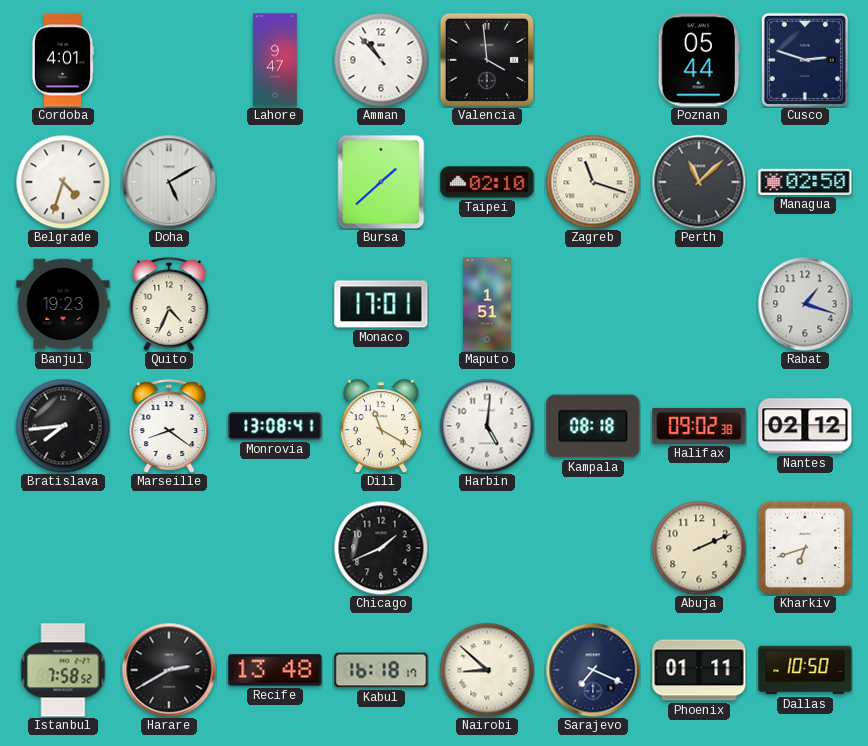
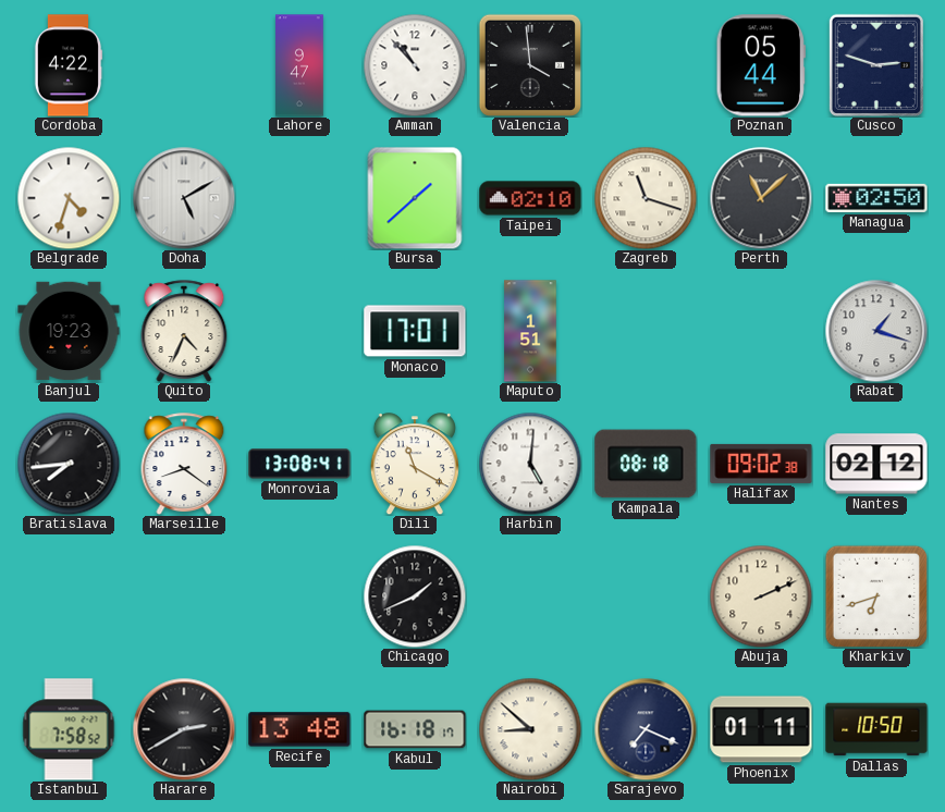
Cordoba: 4:01 -> 4:22
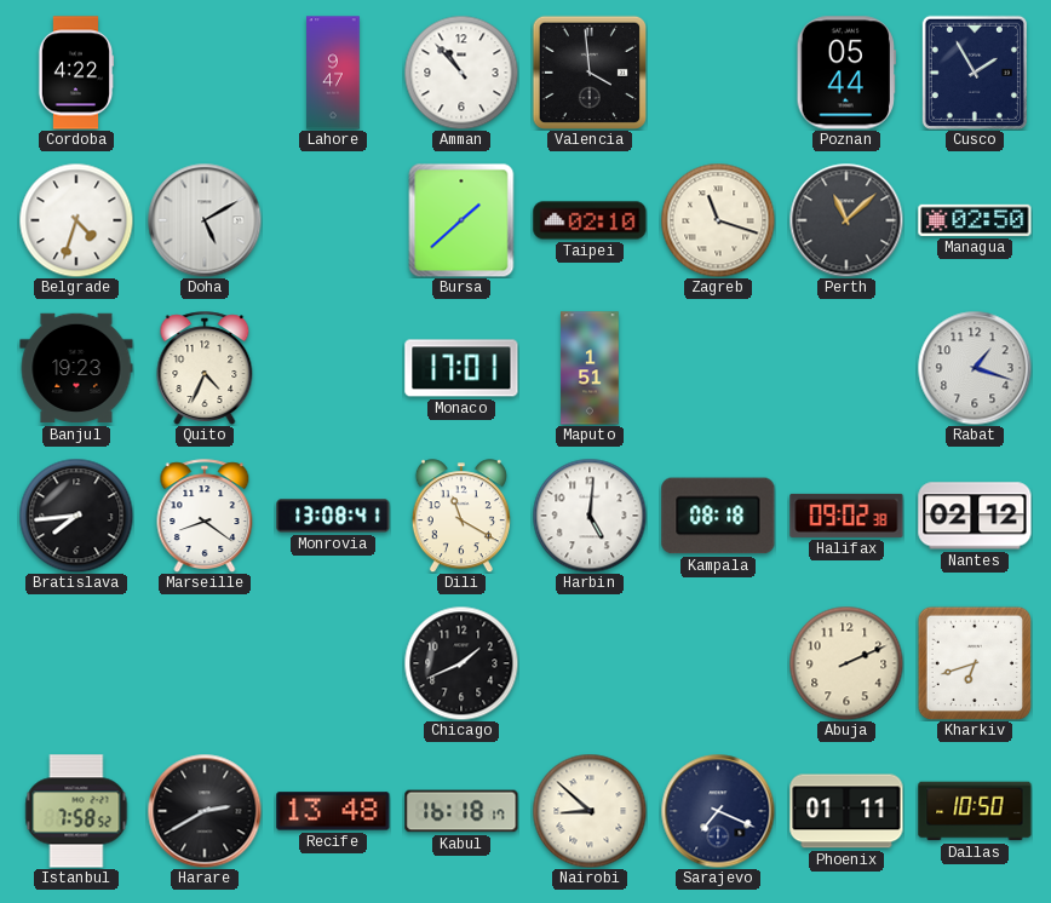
Cusco: 2:48 -> 1:55
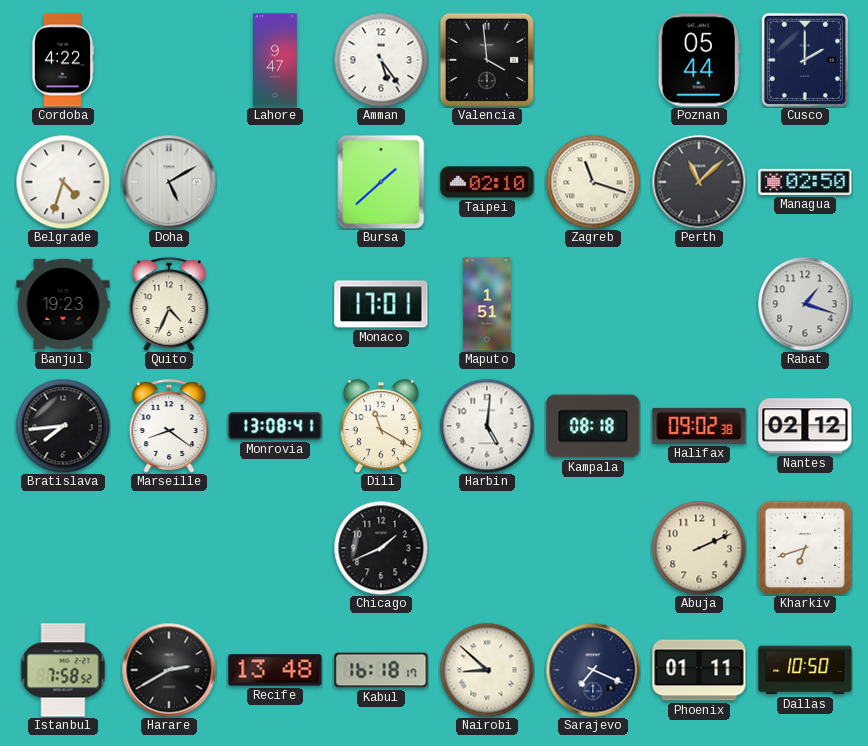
Amman: 10:53 -> 5:24
Cusco: 1:55 -> 2:00
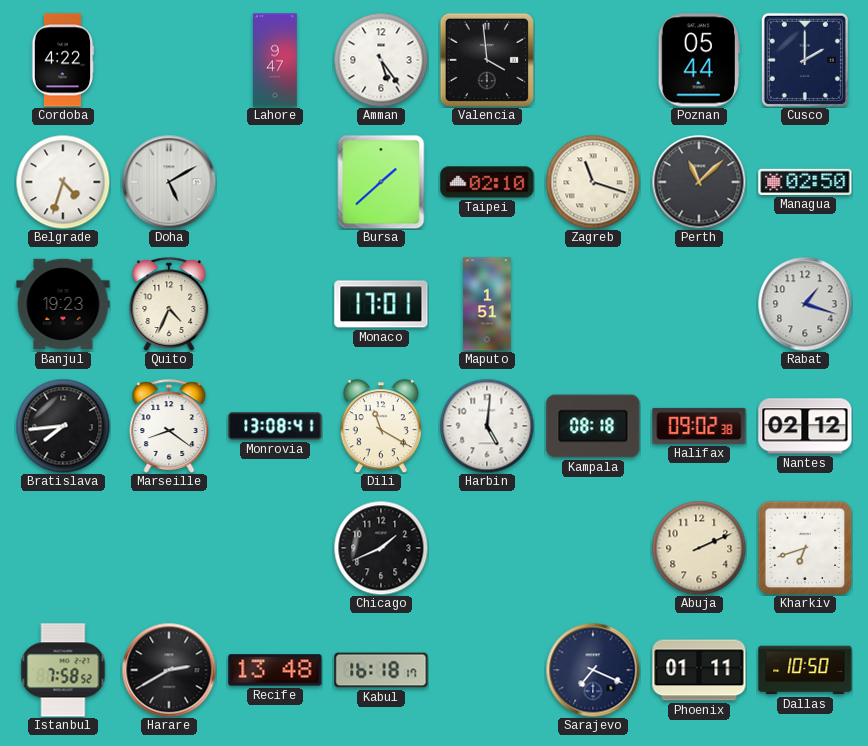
Nairobi: 8:52 -> none
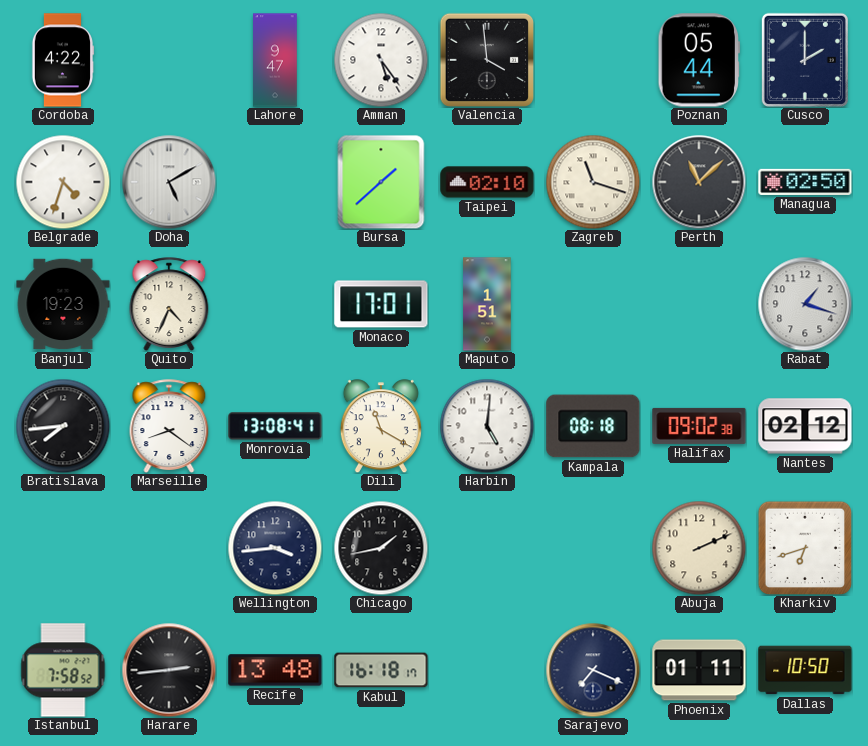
Wellington: none -> 3:44
Chicago: 1:41 -> 1:43
Harare: 2:40 -> 2:44
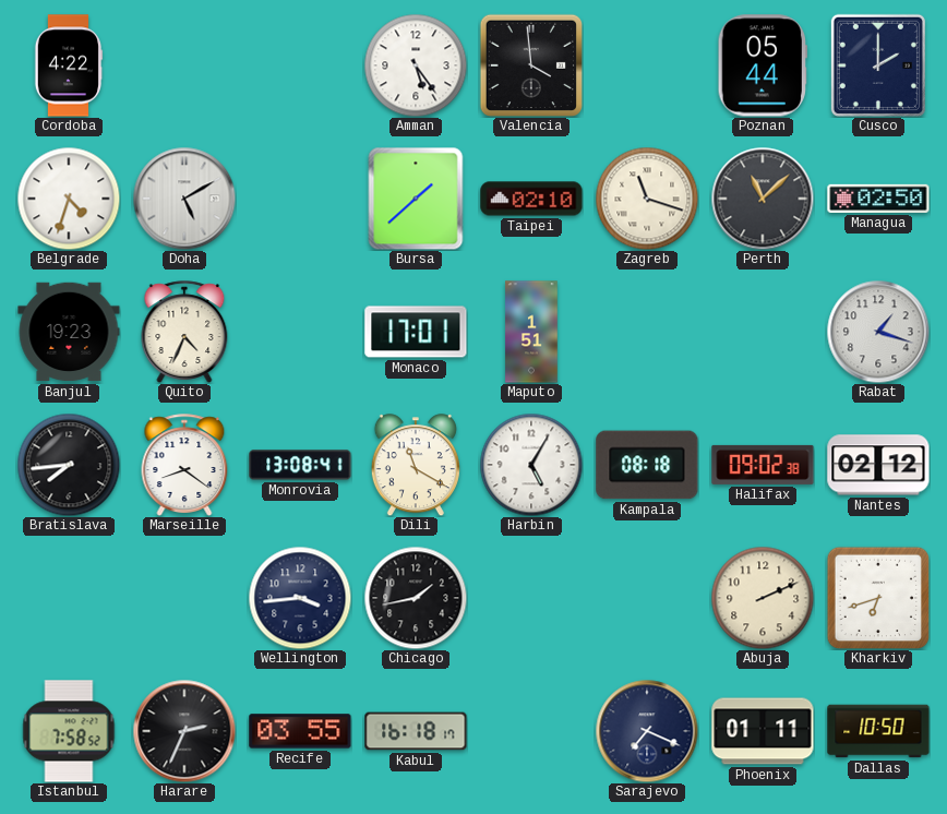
Lahore: 9:47 -> none
Harbin: 5:01 -> 5:05
Harare: 2:44 -> 2:34
Recife: 13:48 -> 03:55
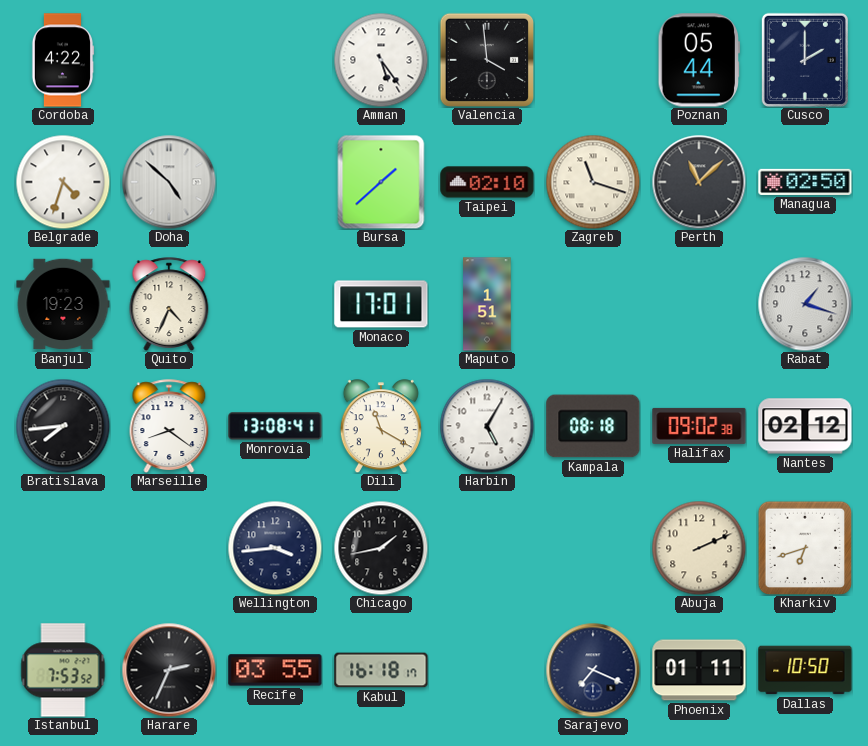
Doha: 5:10 -> 4:52
Istanbul: 7:58 -> 7:53
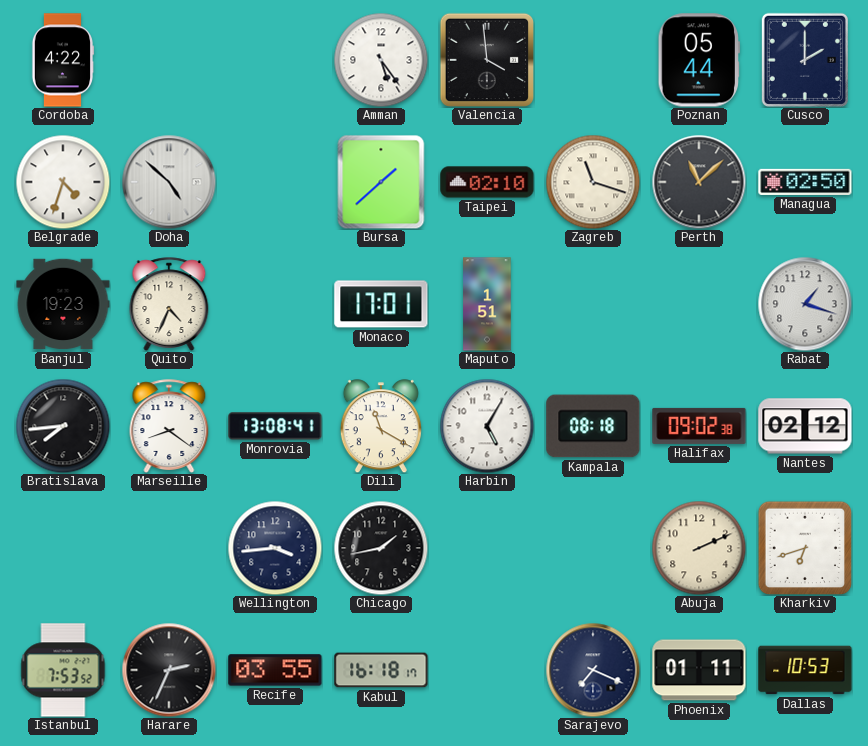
Dallas: 10:50 -> 10:53
